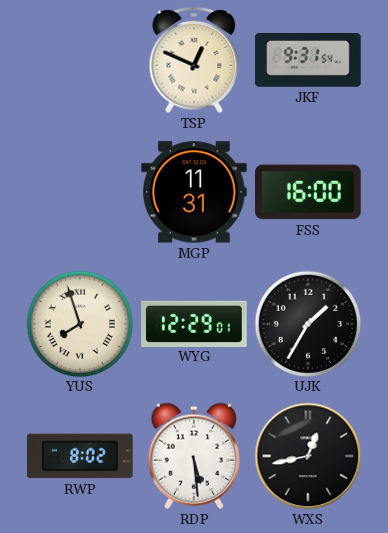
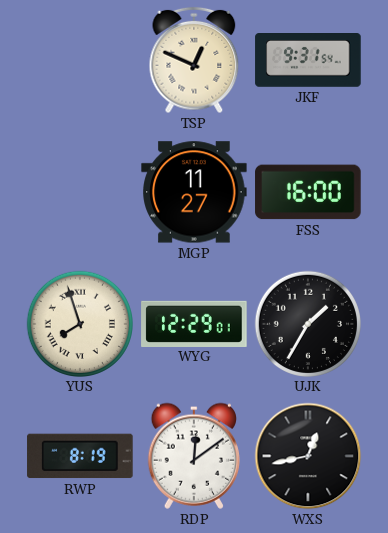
MGP: 11:31 -> 11:27
RWP: 8:02 -> 8:19
RDP: 5:29 -> 12:09
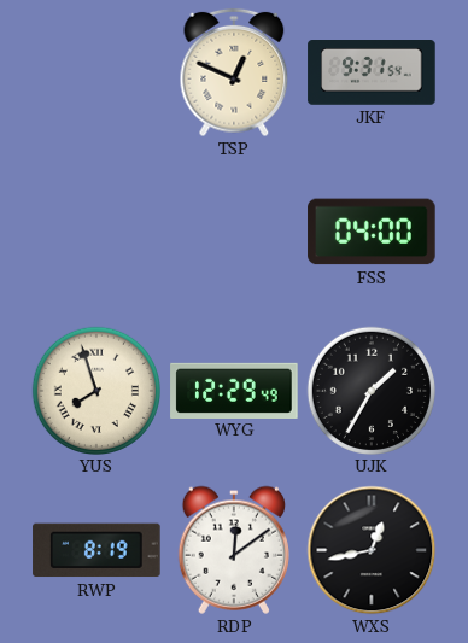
MGP: 11:27 -> none
FSS: 16:00 -> 04:00
WYG: 12:29:01 -> 12:29:49
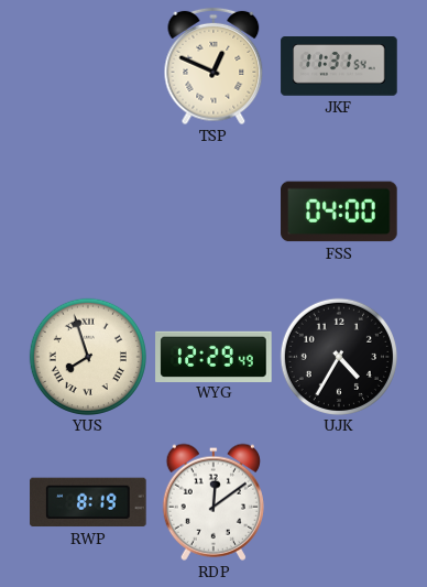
JKF: 9:31 -> 11:31
UJK: 1:35 -> 4:35
WXS: 12:43 -> none
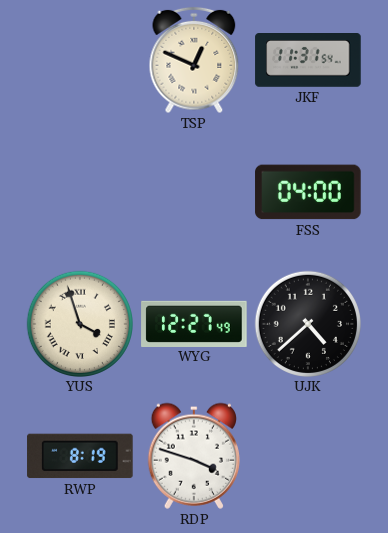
YUS: 7:57 -> 3:57
WYG: 12:29 -> 12:27
UJK: 4:35 -> 4:38
RDP: 12:09 -> 3:48
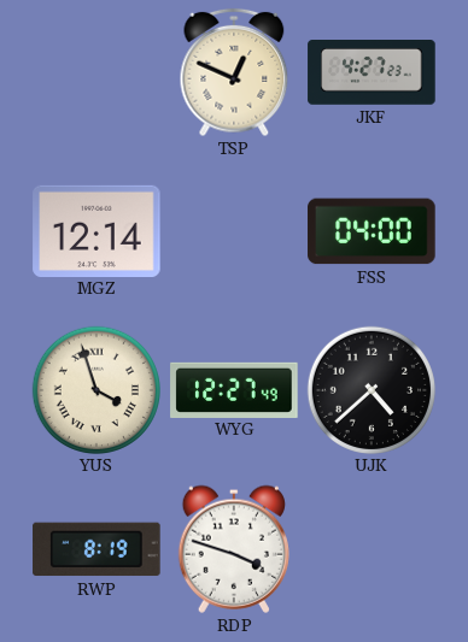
JKF: 11:31 -> 4:27
MGZ: none -> 12:14
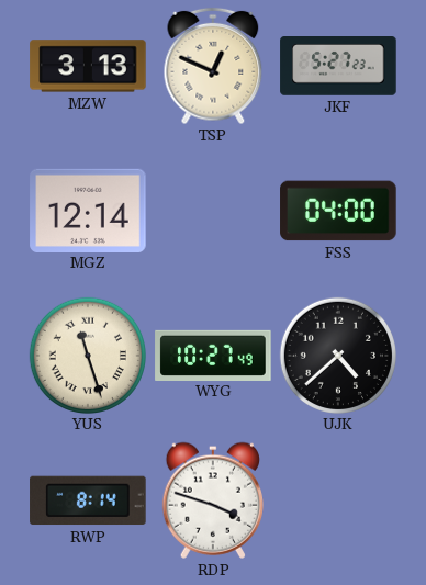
MZW: none -> 3:13
JKF: 4:27 -> 5:27
YUS: 3:57 -> 11:27
WYG: 12:27 -> 10:27
RWP: 8:19 -> 8:14
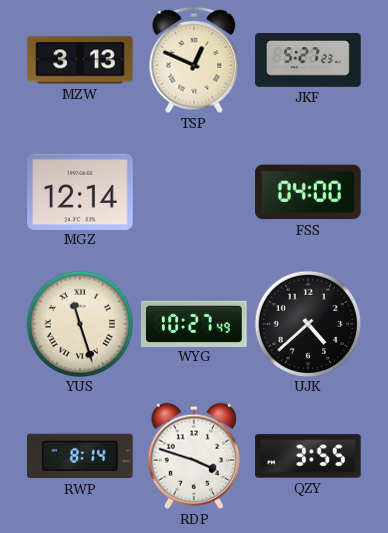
QZY: none -> 3:55
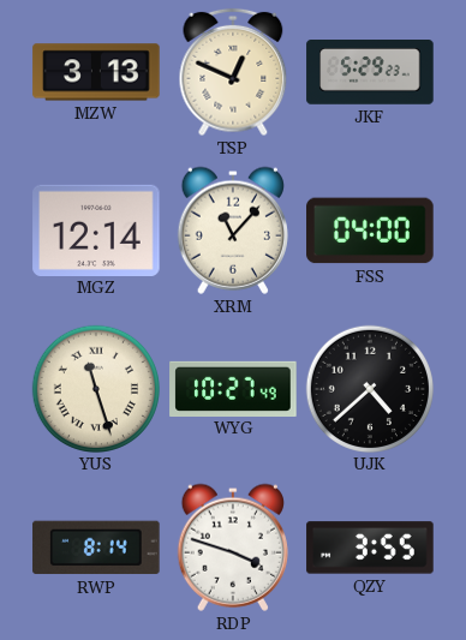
JKF: 5:27 -> 5:29
XRM: none -> 11:07
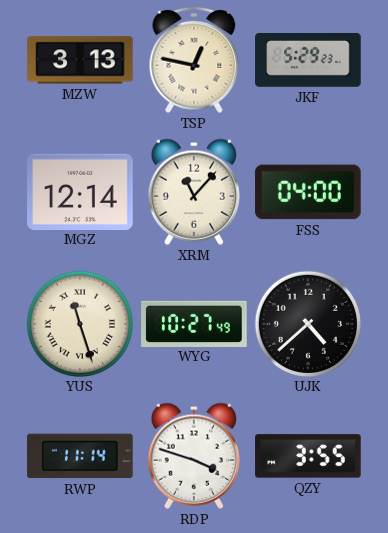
TSP: 12:49 -> 12:47
RWP: 8:14 -> 11:14
